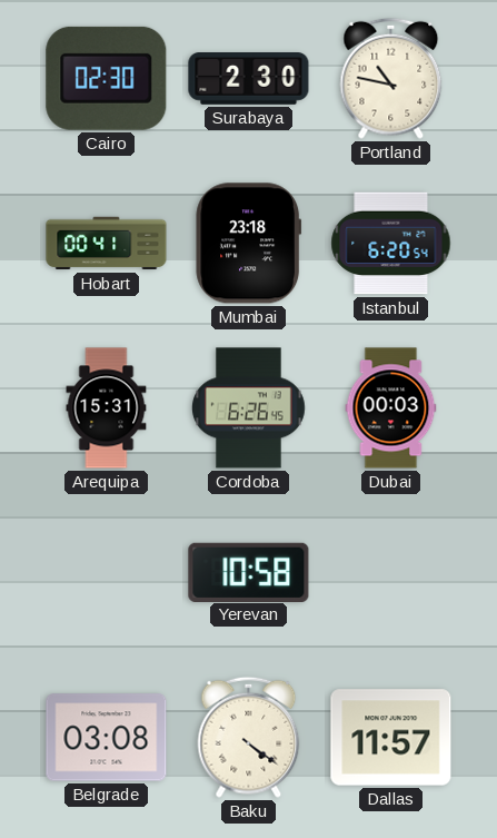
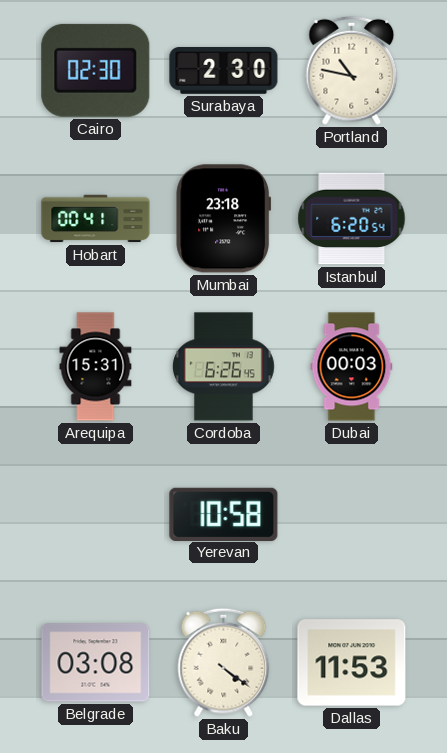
Dallas: 11:57 -> 11:53
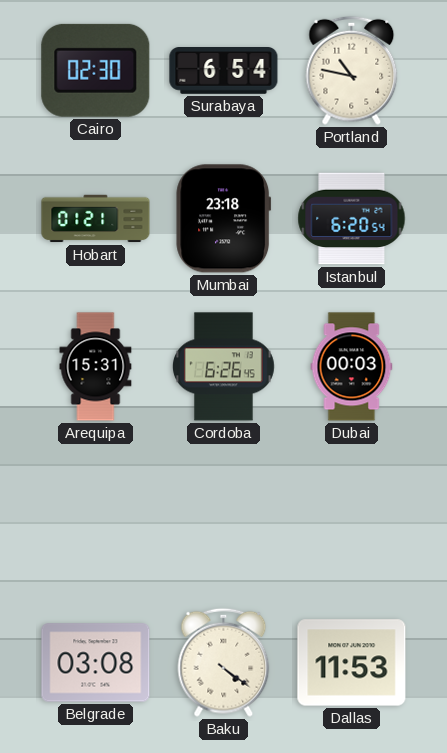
Surabaya: 2:30 -> 6:54
Hobart: 00:41 -> 01:21
Yerevan: 10:58 -> none
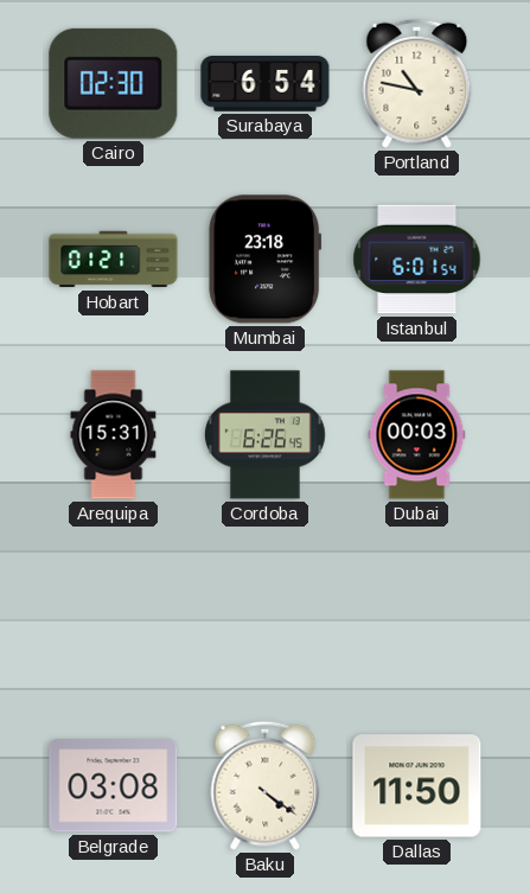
Istanbul: 6:20 -> 6:01
Dallas: 11:53 -> 11:50
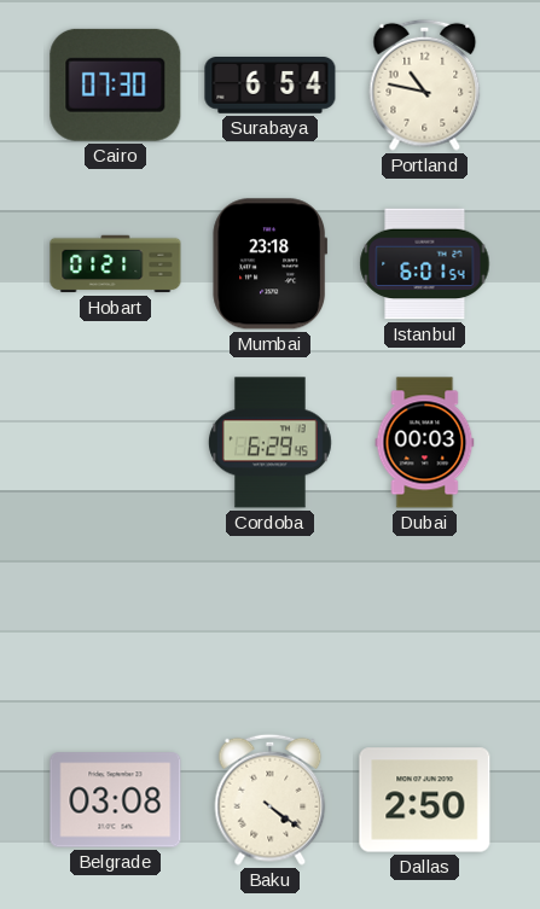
Cairo: 02:30 -> 07:30
Arequipa: 15:31 -> none
Cordoba: 6:26 -> 6:29
Dallas: 11:50 -> 2:50
